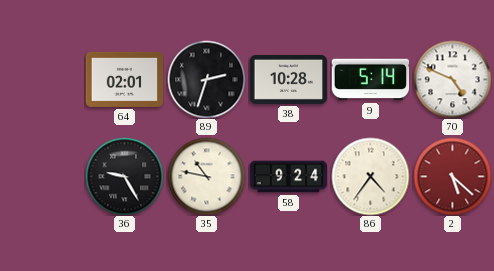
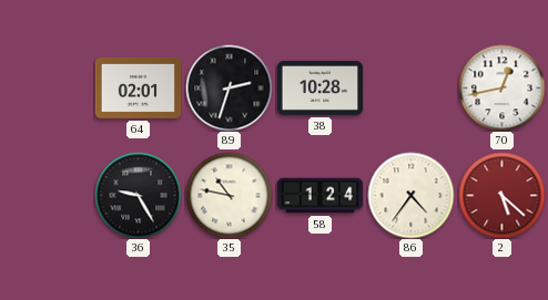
9: 5:14 -> none
70: 4:49 -> 12:43
58: 9:24 -> 1:24
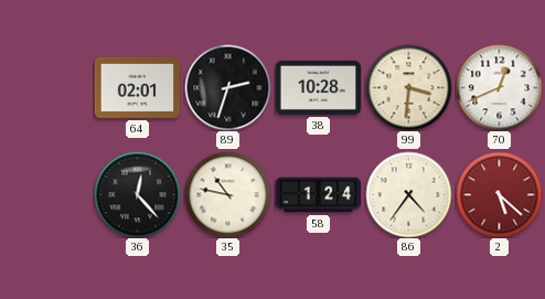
99: none -> 3:31
70: 12:43 -> 12:41
36: 9:25 -> 12:23
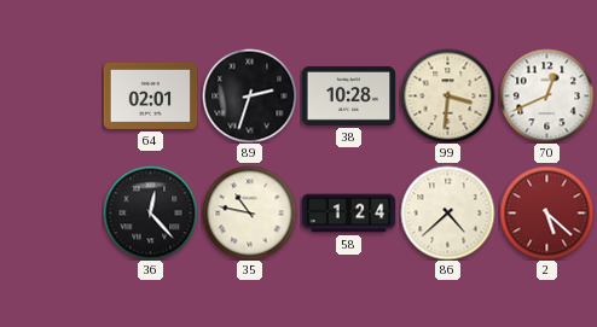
86: 4:36 -> 4:38
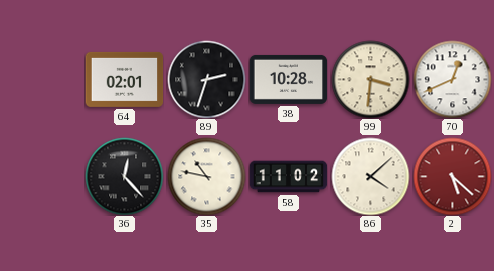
58: 1:24 -> 11:02
86: 4:38 -> 4:08
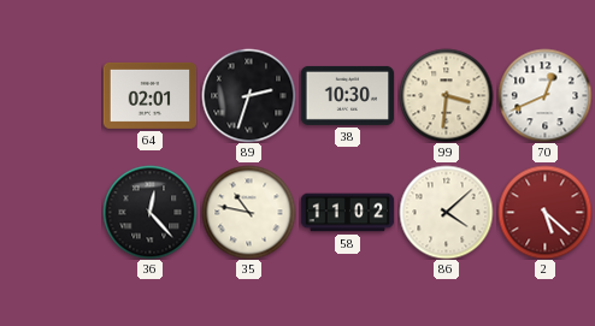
38: 10:28 -> 10:30
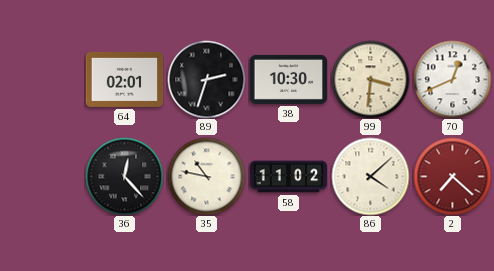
2: 5:22 -> 7:22
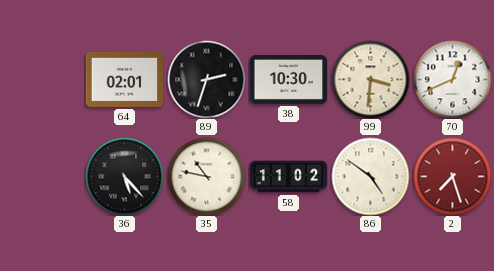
36: 12:23 -> 5:23
86: 4:08 -> 4:51
2: 7:22 -> 7:27
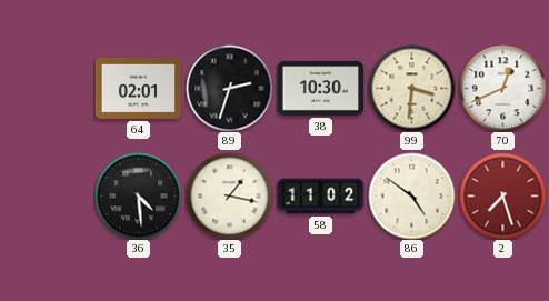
36: 5:23 -> 4:29
35: 10:47 -> 1:17
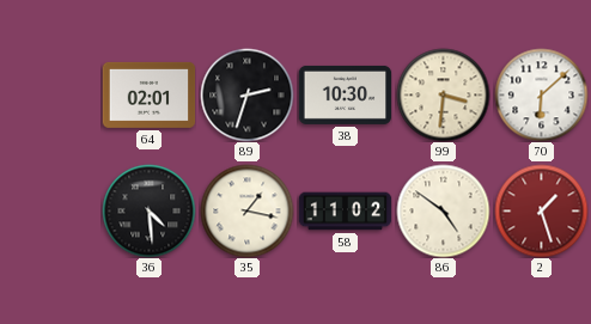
70: 12:41 -> 6:08
2: 7:27 -> 1:27
